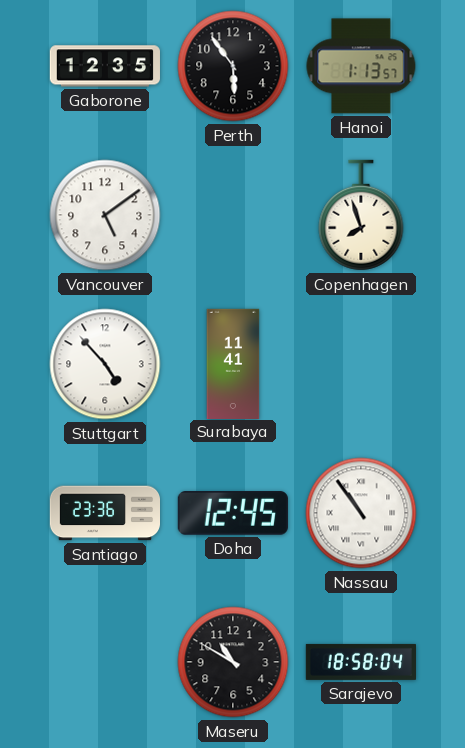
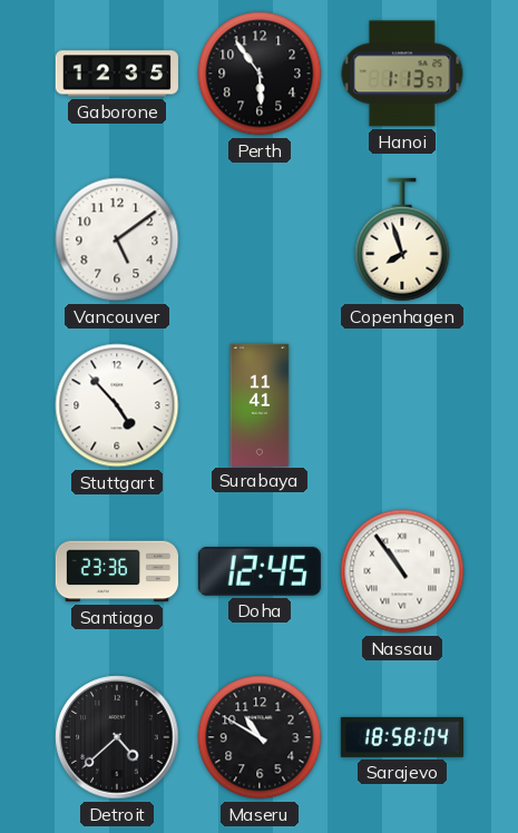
Detroit: none -> 4:38
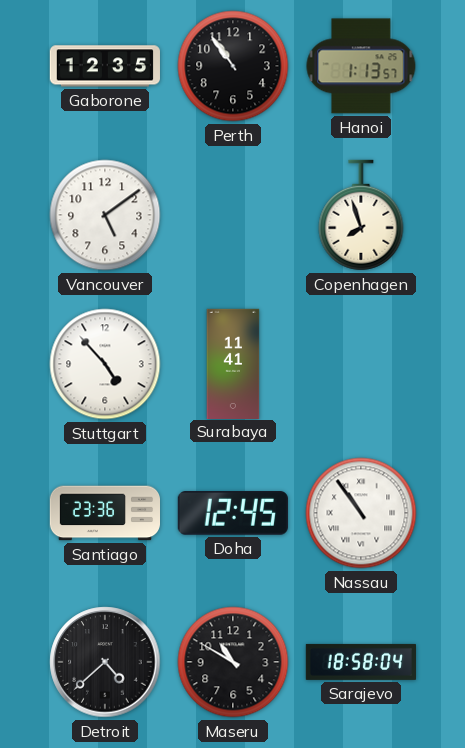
Perth: 5:54 -> 10:54
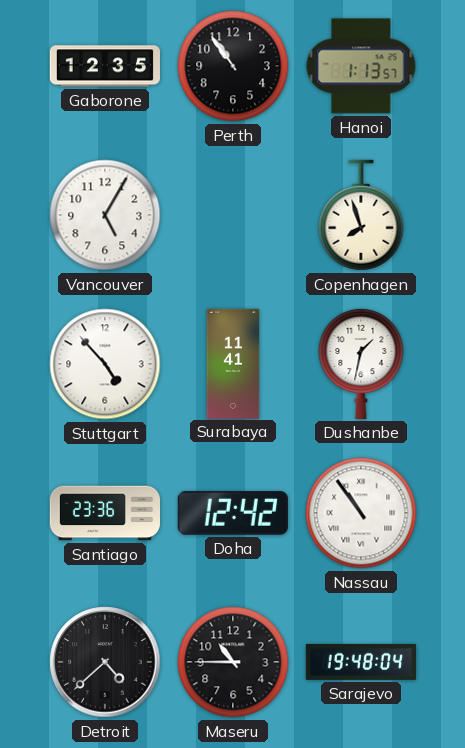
Vancouver: 5:09 -> 5:05
Dushanbe: none -> 1:32
Doha: 12:45 -> 12:42
Maseru: 10:50 -> 10:45
Sarajevo: 18:58 -> 19:48
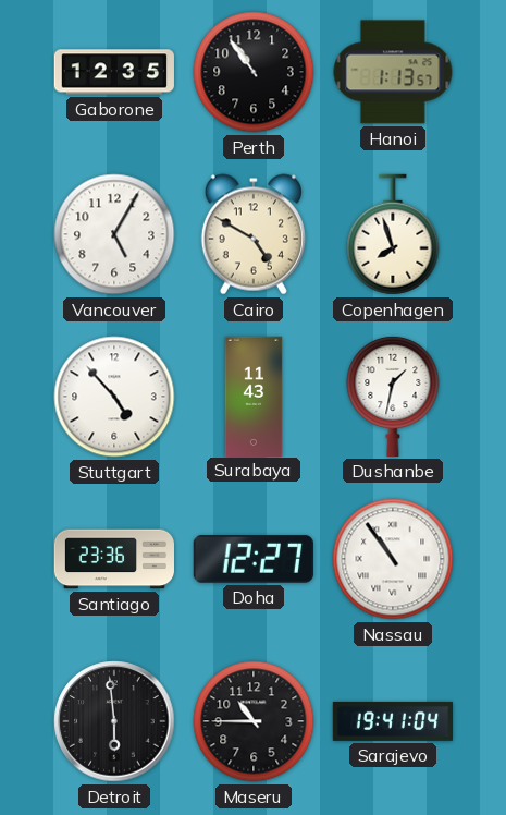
Cairo: none -> 4:50
Surabaya: 11:41 -> 11:43
Doha: 12:42 -> 12:27
Detroit: 4:38 -> 5:59
Sarajevo: 19:48 -> 19:41
